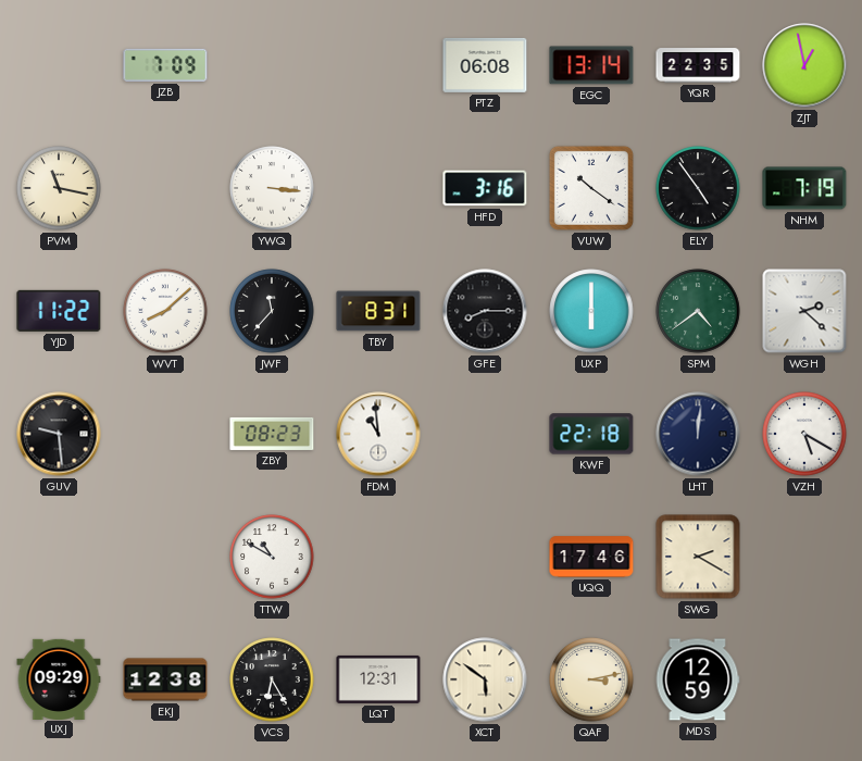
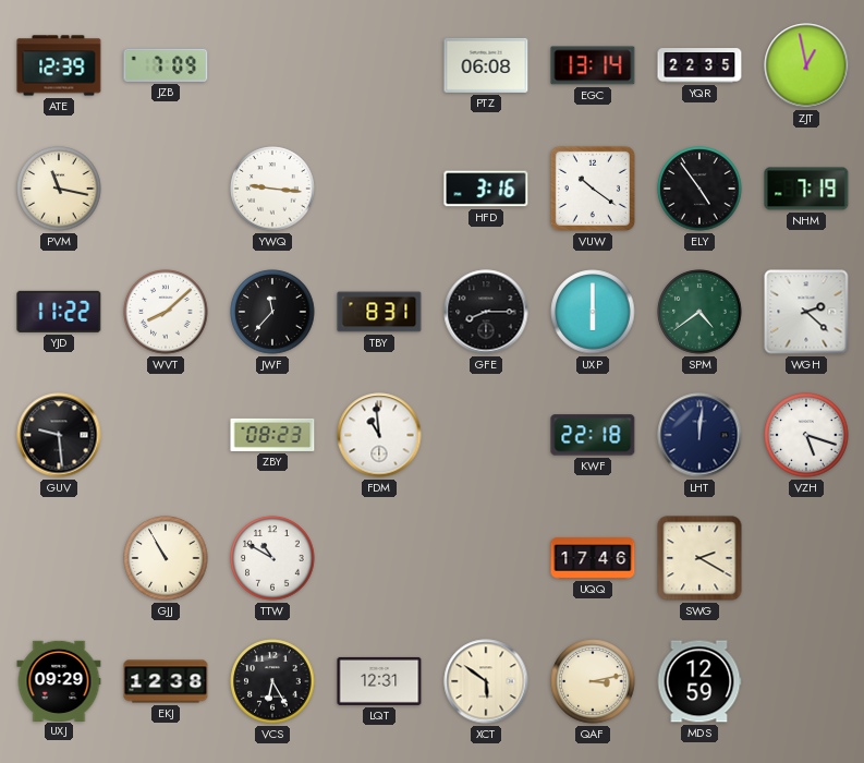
ATE: none -> 12:39
YWQ: 3:16 -> 9:16
VZH: 5:20 -> 5:18
GJJ: none -> 10:55
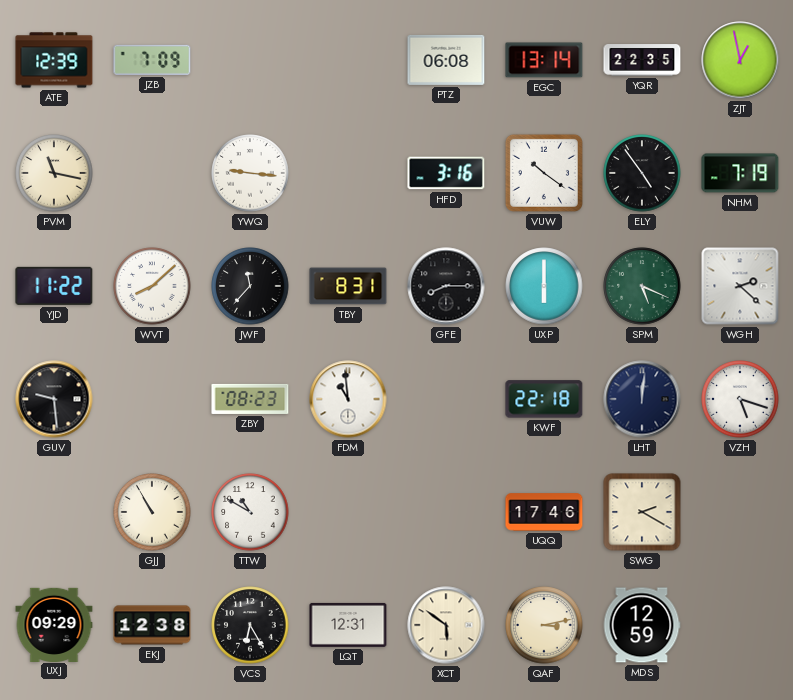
SPM: 4:39 -> 5:19
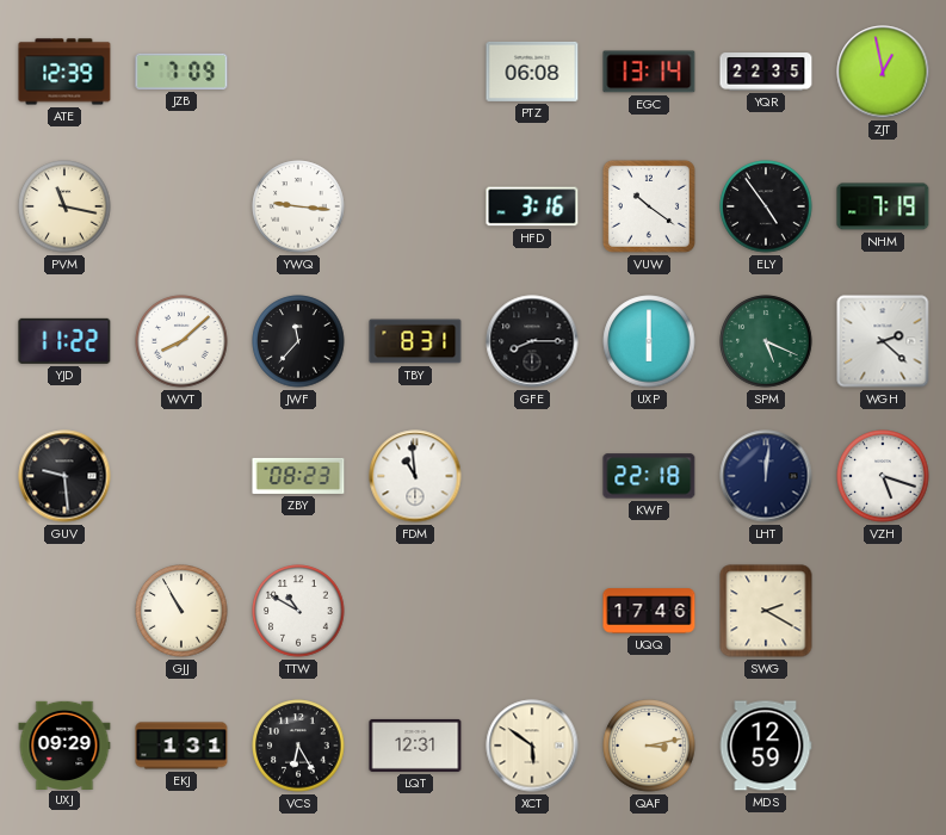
EKJ: 12:38 -> 1:31
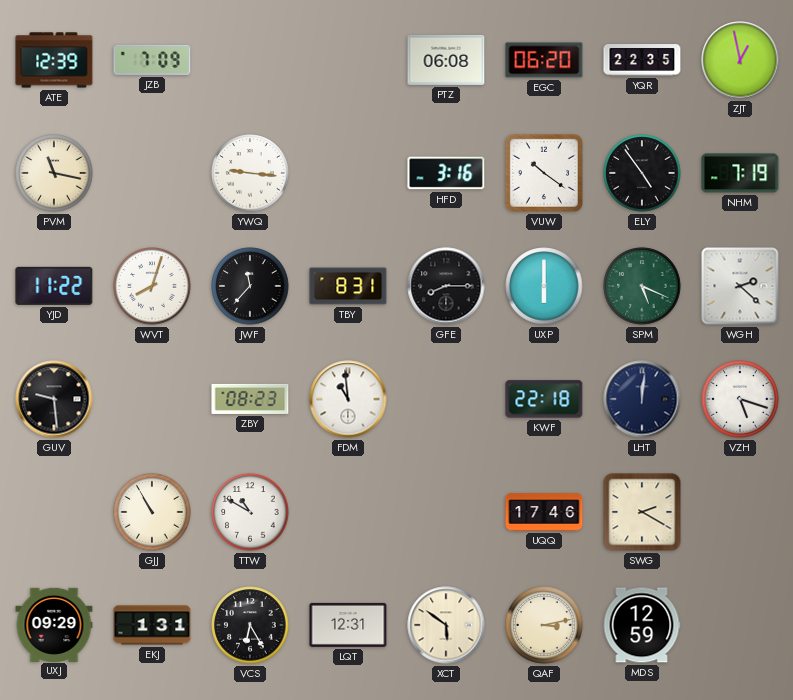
EGC: 13:14 -> 06:20
WVT: 8:08 -> 8:03
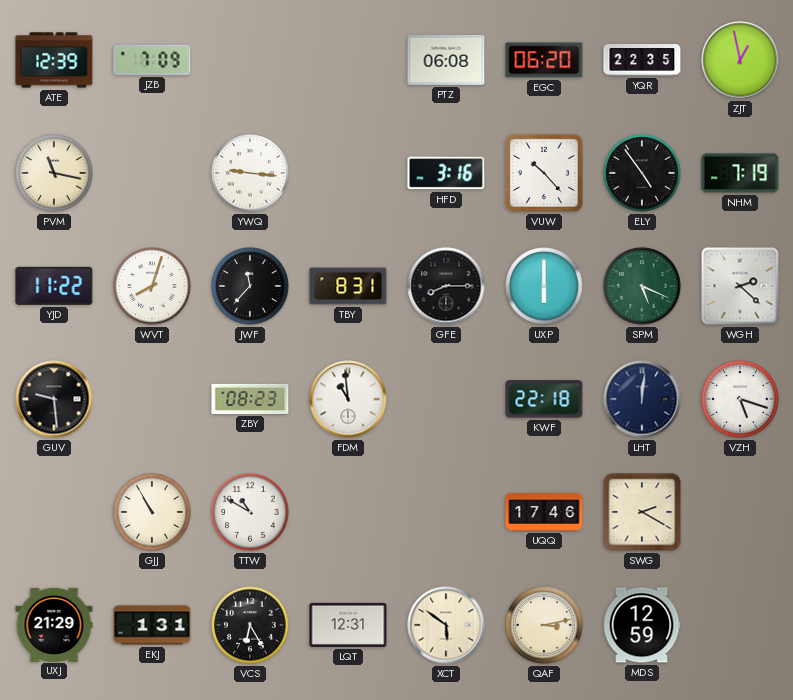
VUW: 10:21 -> 10:23
UXJ: 09:29 -> 21:29
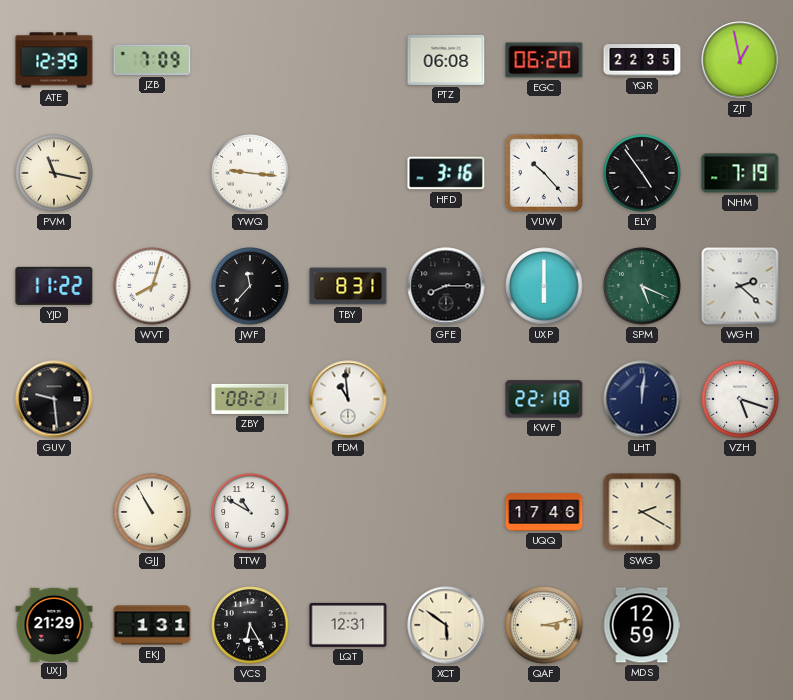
ZBY: 08:23 -> 08:21
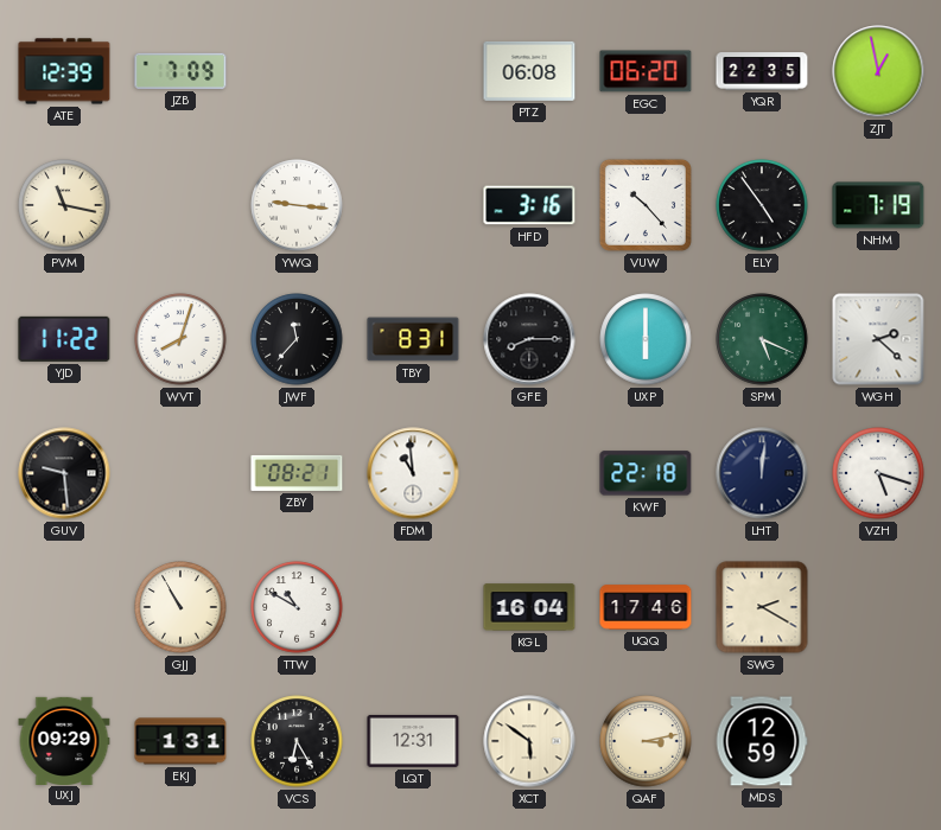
KGL: none -> 16:04
UXJ: 21:29 -> 09:29
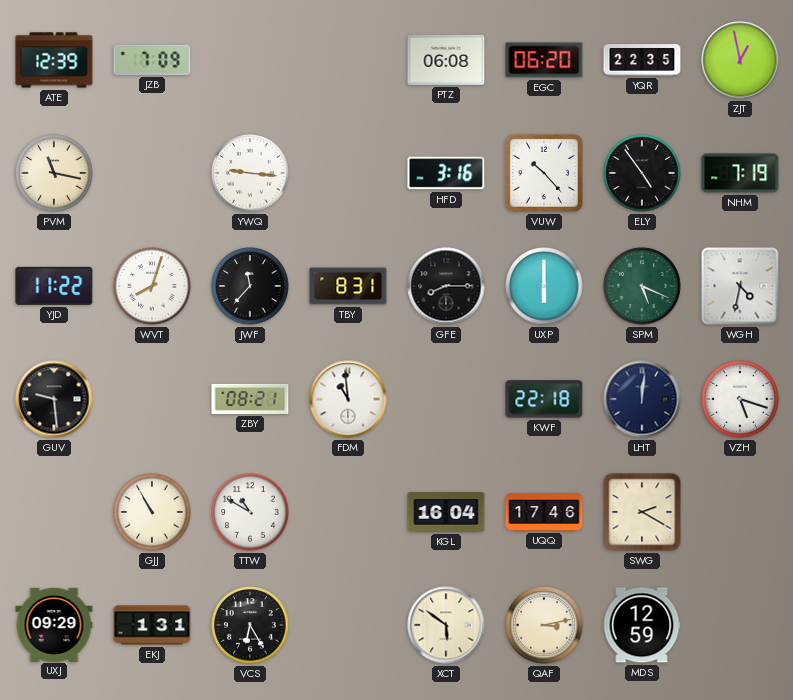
WGH: 2:22 -> 4:32
LQT: 12:31 -> none
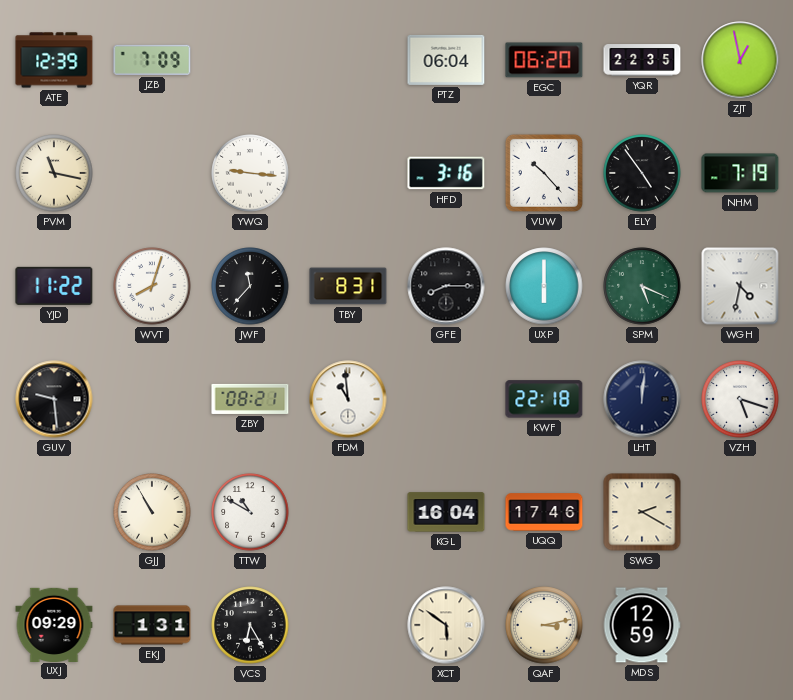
PTZ: 06:08 -> 06:04
